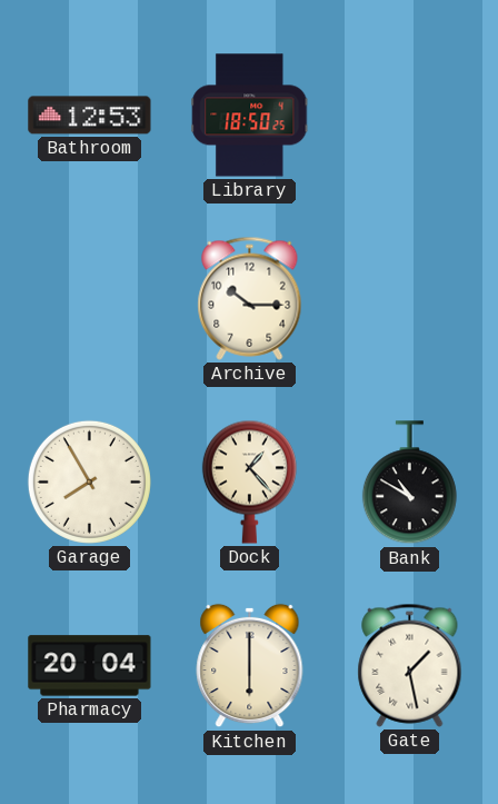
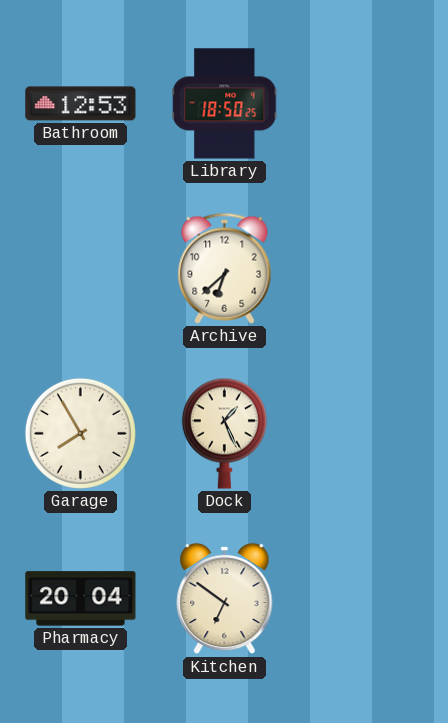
Archive: 10:15 -> 6:38
Dock: 1:23 -> 1:26
Bank: 10:50 -> none
Kitchen: 6:00 -> 6:51
Gate: 1:28 -> none
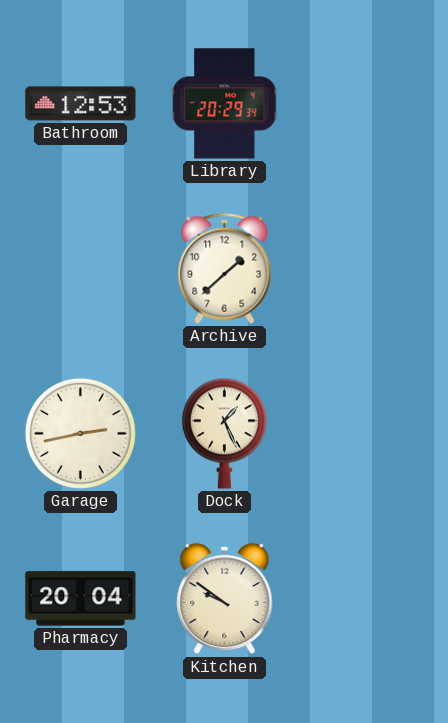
Library: 18:50 -> 20:29
Archive: 6:38 -> 1:38
Garage: 7:55 -> 2:43
Kitchen: 6:51 -> 9:51
